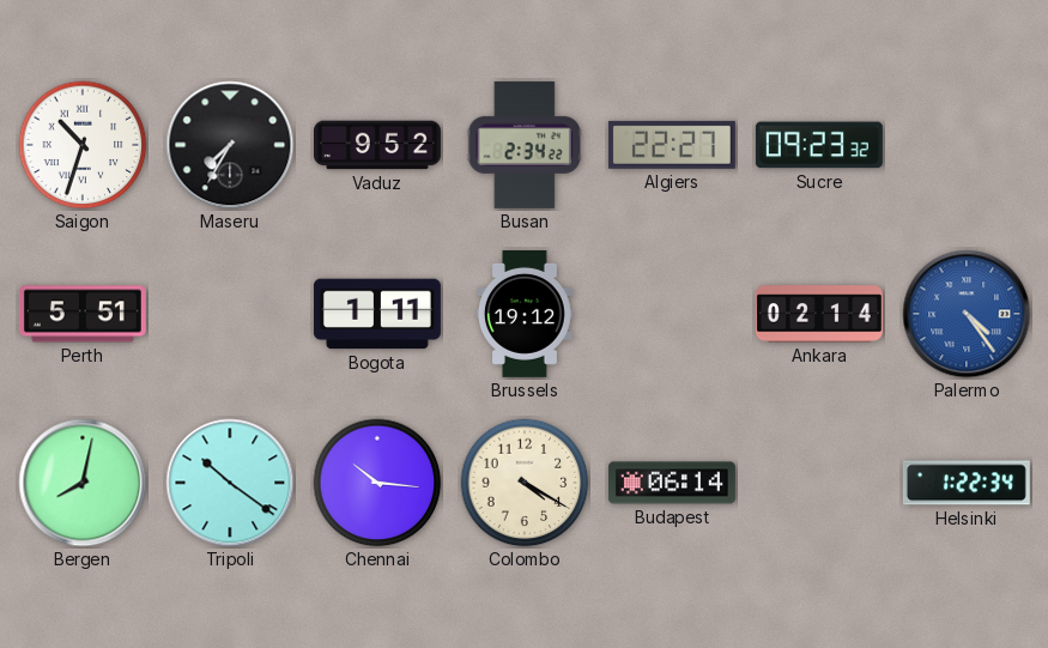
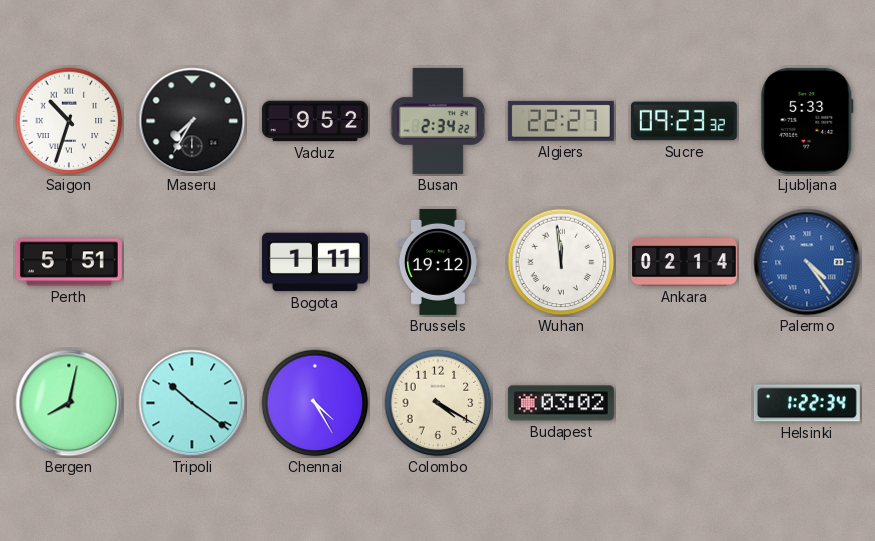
Ljubljana: none -> 5:33
Wuhan: none -> 11:59
Chennai: 10:16 -> 4:25
Budapest: 06:14 -> 03:02
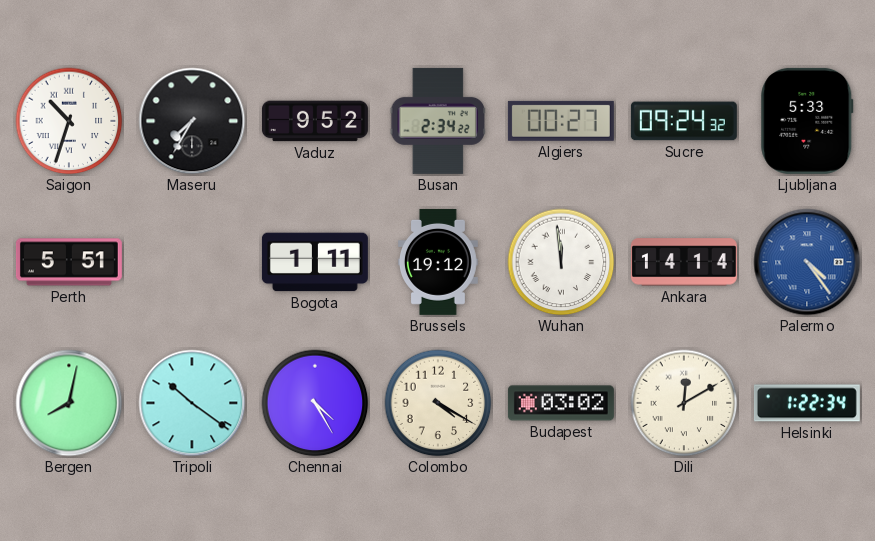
Algiers: 22:27 -> 00:27
Sucre: 09:23 -> 09:24
Ankara: 02:14 -> 14:14
Dili: none -> 12:10
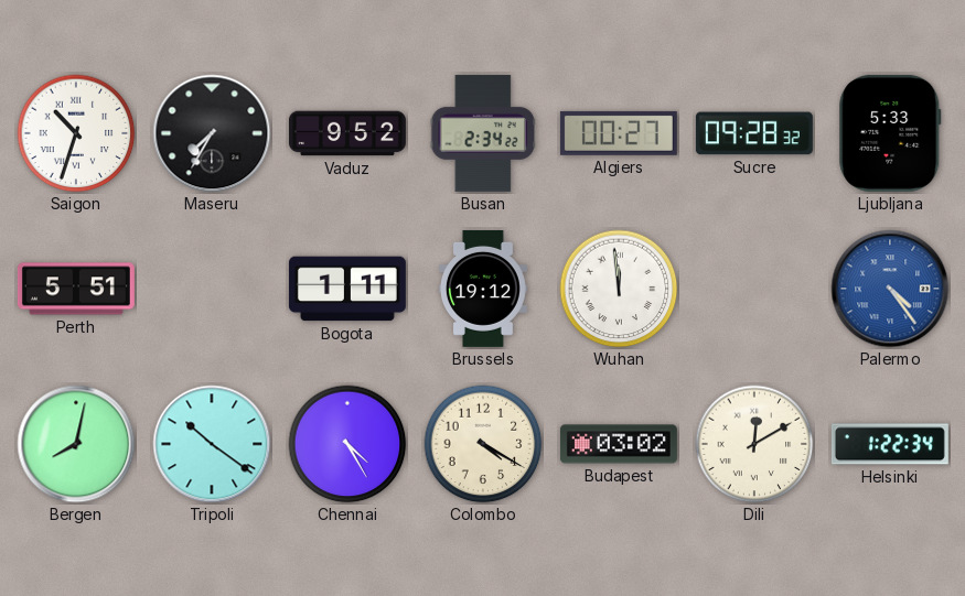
Sucre: 09:24 -> 09:28
Ankara: 14:14 -> none
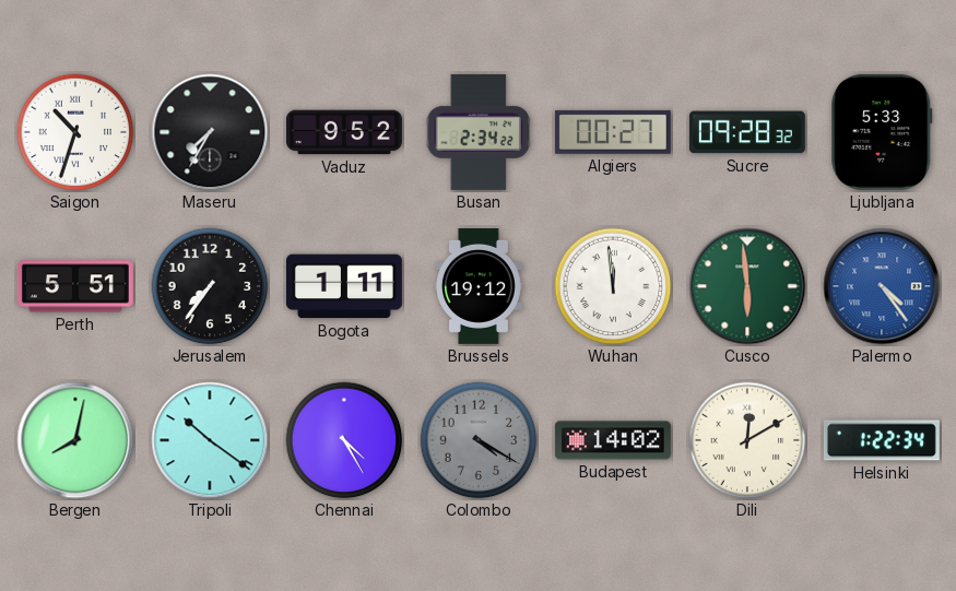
Jerusalem: none -> 7:36
Cusco: none -> 5:59
Colombo dial: cream -> grey
Budapest: 03:02 -> 14:02
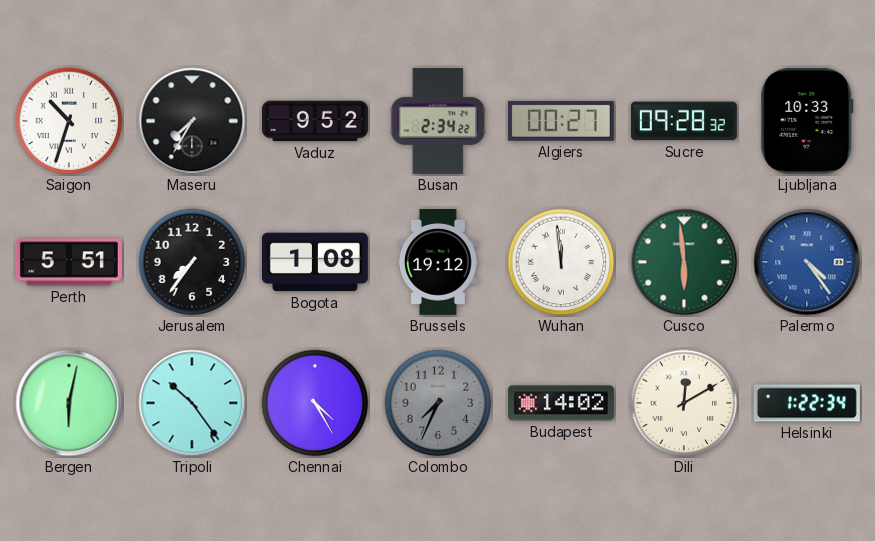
Ljubljana: 5:33 -> 10:33
Bogota: 1:11 -> 1:08
Bergen: 8:02 -> 6:02
Tripoli: 10:21 -> 10:24
Colombo: 4:20 -> 7:34
